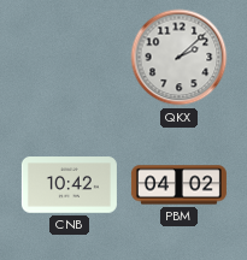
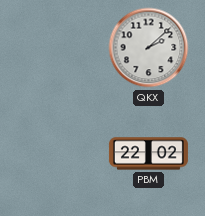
CNB: 10:42 -> none
PBM: 04:02 -> 22:02
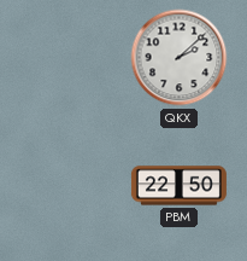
PBM: 22:02 -> 22:50
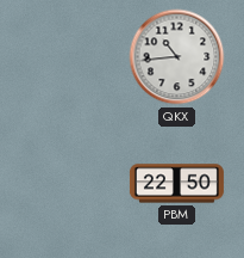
QKX: 2:08 -> 10:44
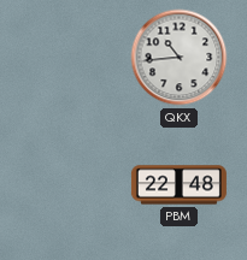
PBM: 22:50 -> 22:48
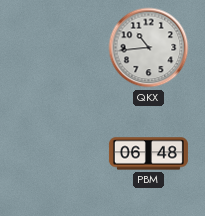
PBM: 22:48 -> 06:48
